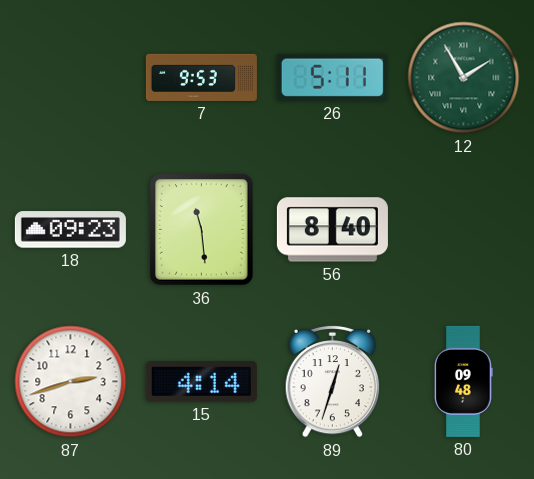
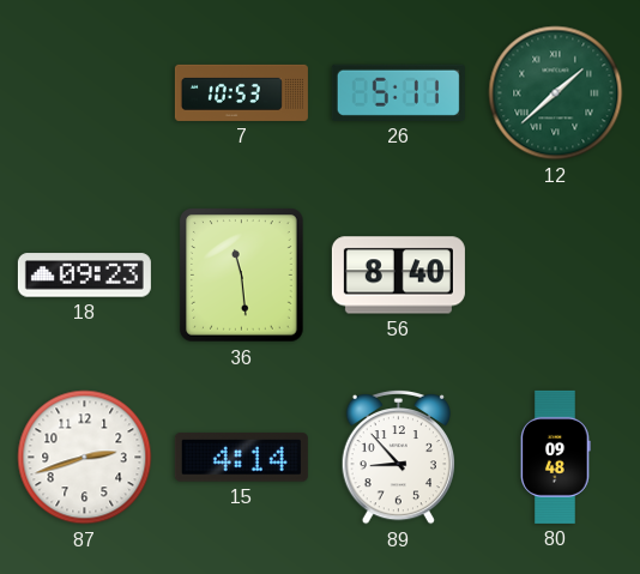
7: 9:53 -> 10:53
12: 1:55 -> 1:38
89: 12:33 -> 8:53
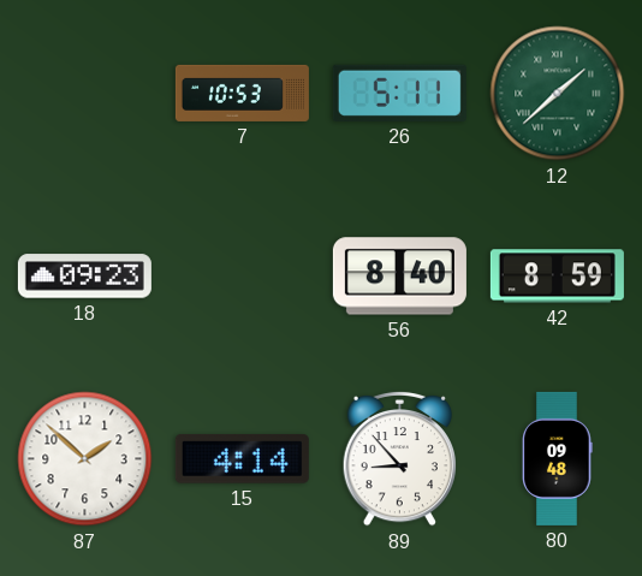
36: 11:29 -> none
42: none -> 8:59
87: 2:42 -> 1:52
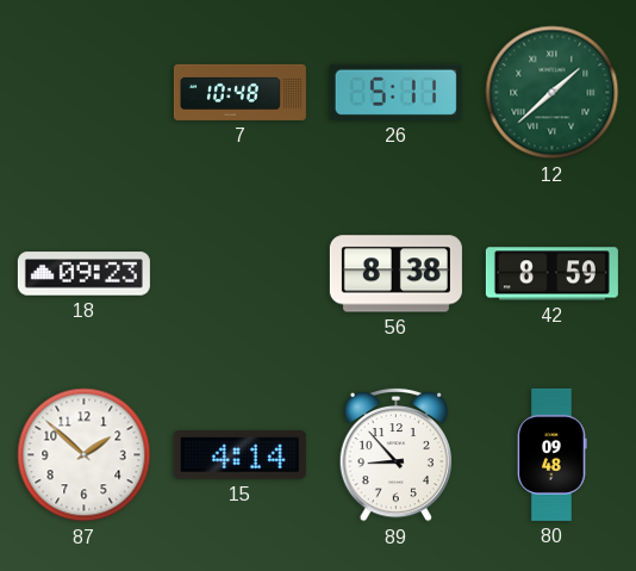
7: 10:53 -> 10:48
56: 8:40 -> 8:38
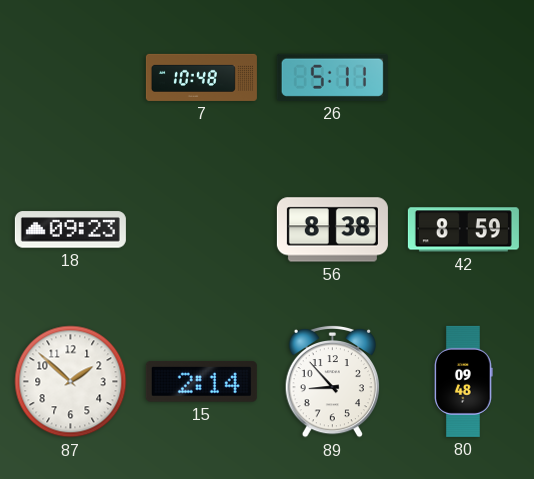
12: 1:38 -> none
15: 4:14 -> 2:14
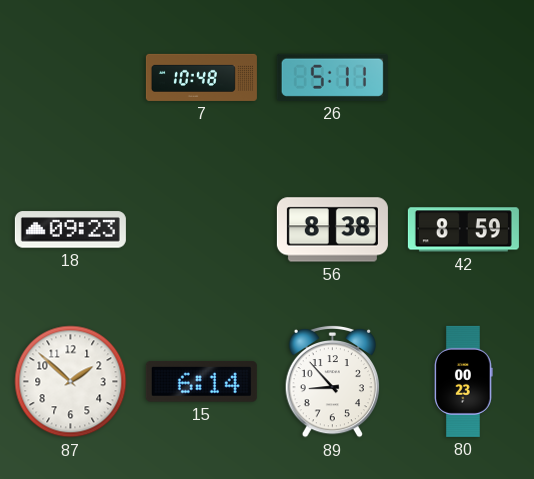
15: 2:14 -> 6:14
80: 09:48 -> 00:23
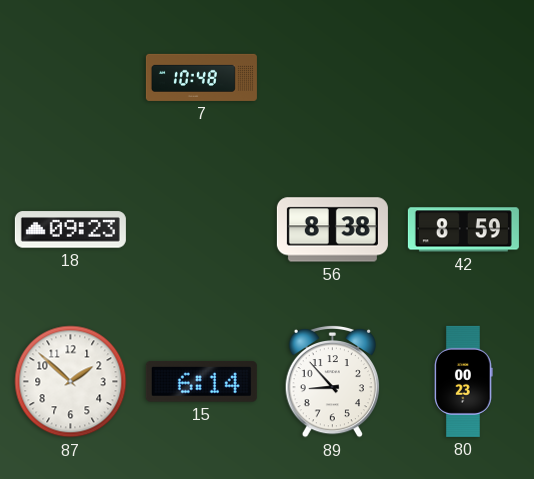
26: 5:11 -> none
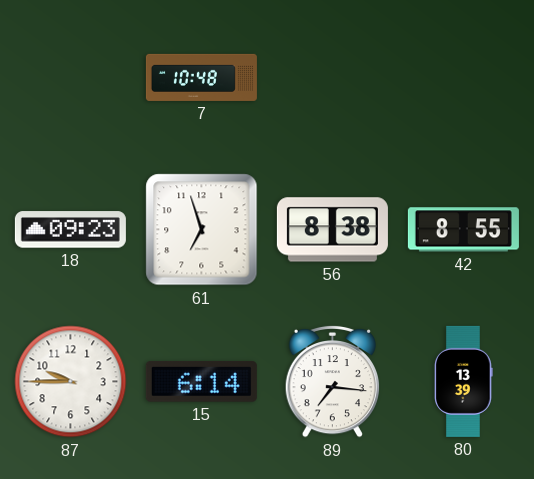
61: none -> 6:57
42: 8:59 -> 8:55
87: 1:52 -> 9:45
89: 8:53 -> 7:16
80: 00:23 -> 13:39
